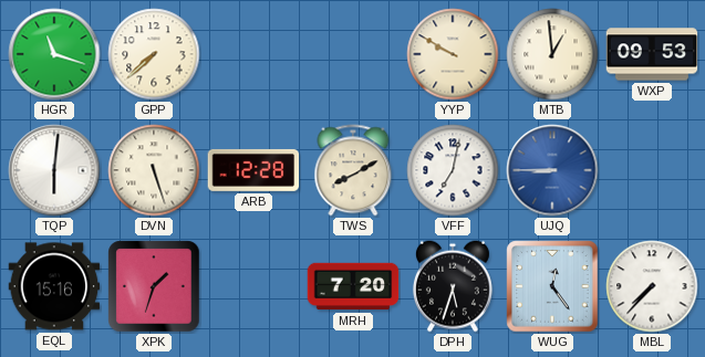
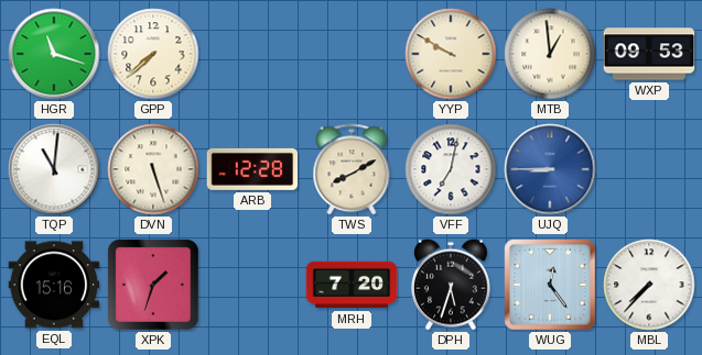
TQP: 6:01 -> 11:01
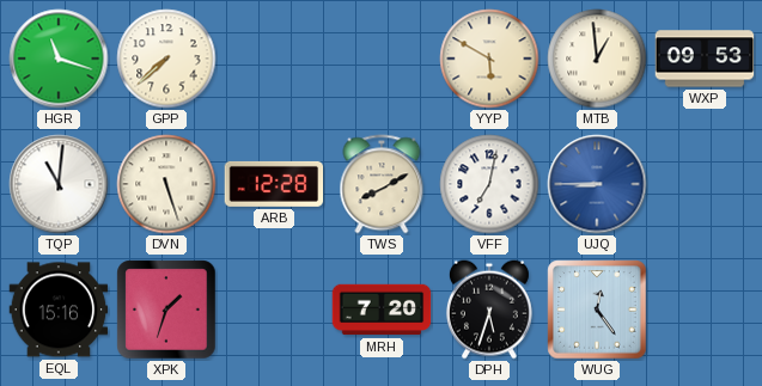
YYP: 9:50 -> 5:50
MBL: 7:37 -> none
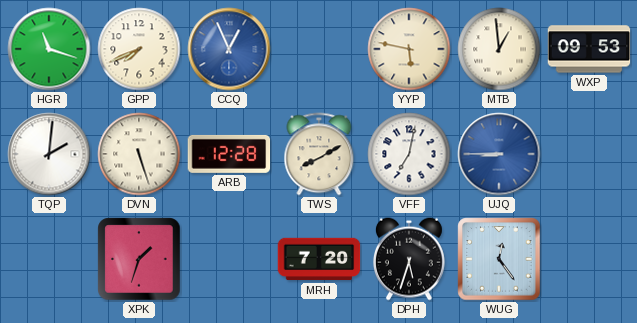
GPP: 7:38 -> 7:41
CCQ: none -> 12:56
YYP: 5:50 -> 5:47
TQP: 11:01 -> 2:01
EQL: 15:16 -> none
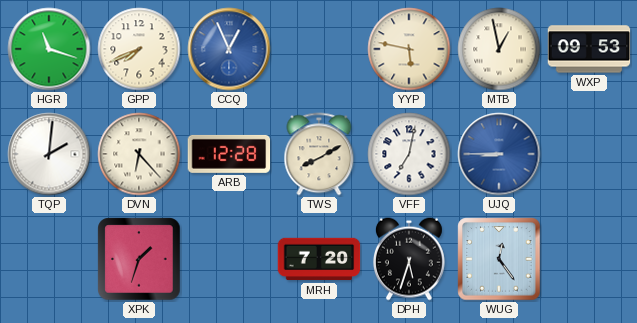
MTB: 12:59 -> 12:58
DVN: 5:27 -> 6:23
